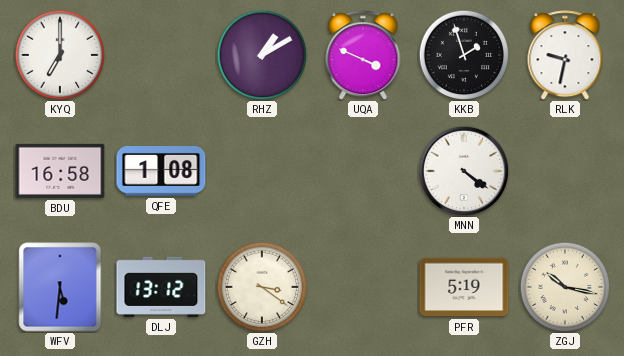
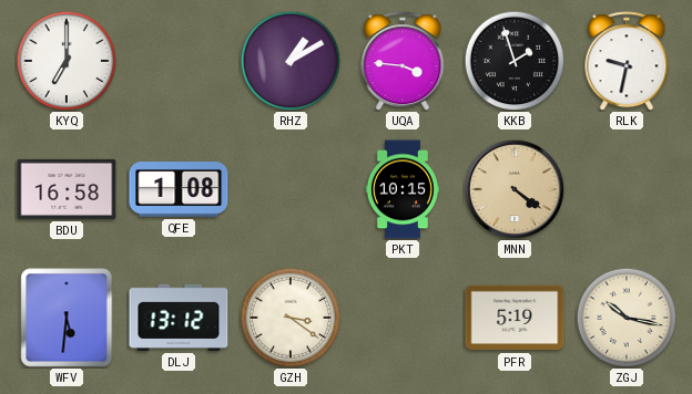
UQA: 3:49 -> 3:46
PKT: none -> 10:15
MNN dial: white -> champagne
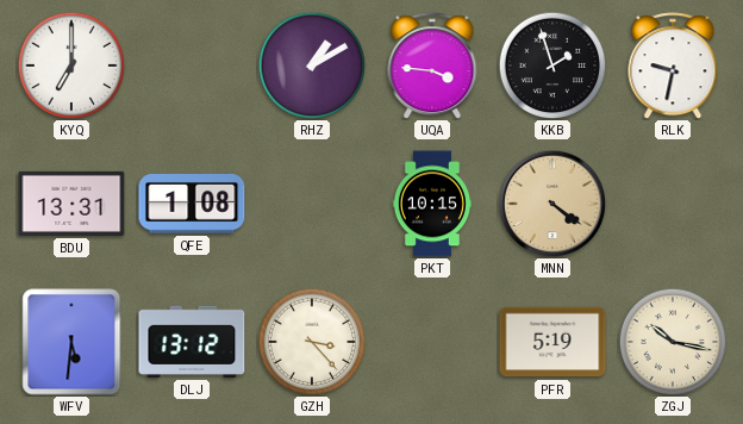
BDU: 16:58 -> 13:31
GZH: 3:21 -> 3:23
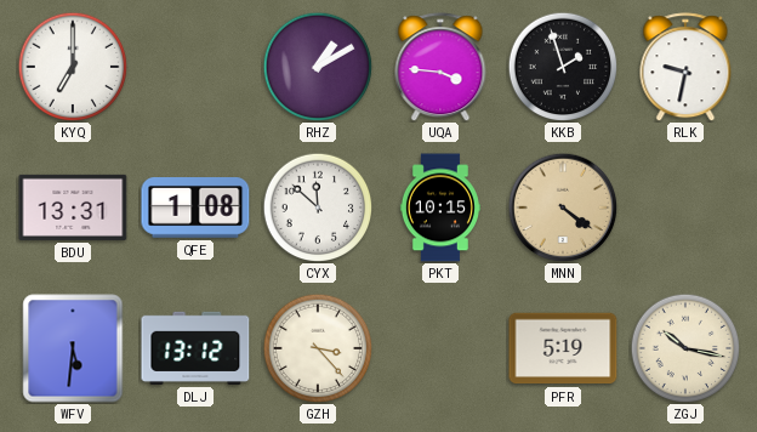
CYX: none -> 11:52
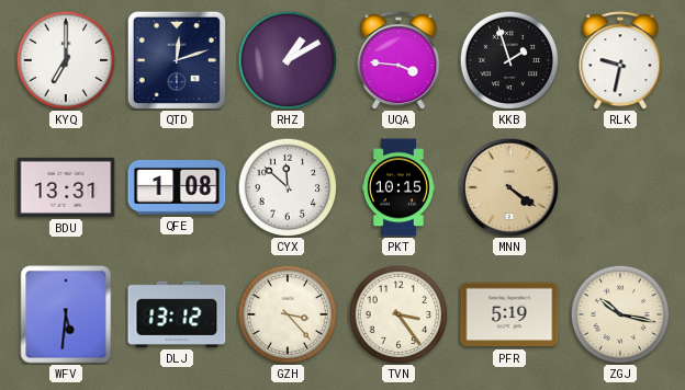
QTD: none -> 12:12
TVN: none -> 3:24
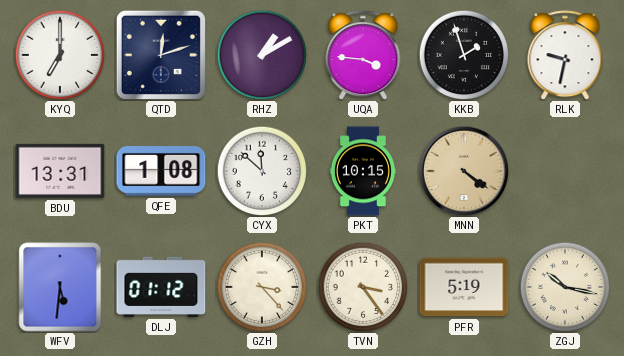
DLJ: 13:12 -> 01:12
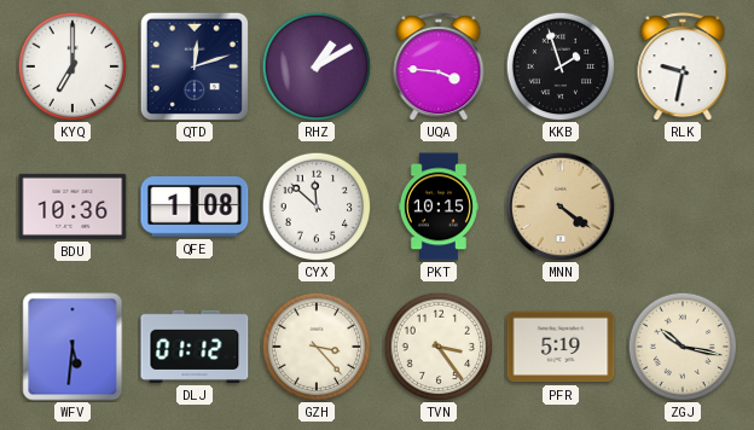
BDU: 13:31 -> 10:36
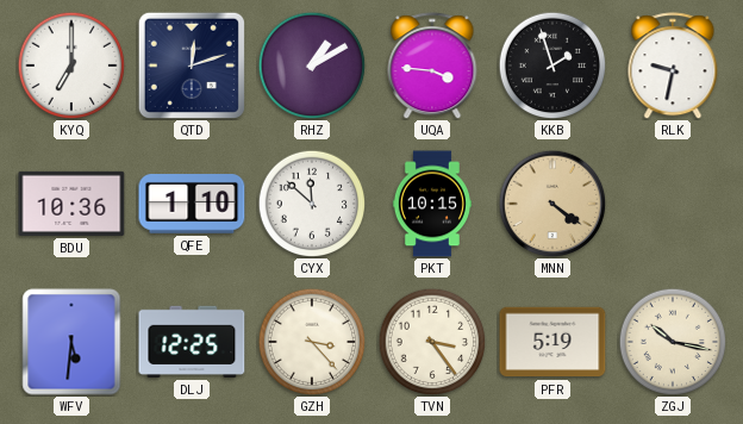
QFE: 1:08 -> 1:10
DLJ: 01:12 -> 12:25
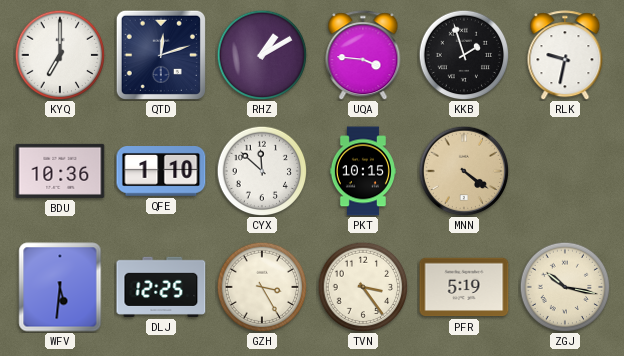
GZH: 3:23 -> 3:25
